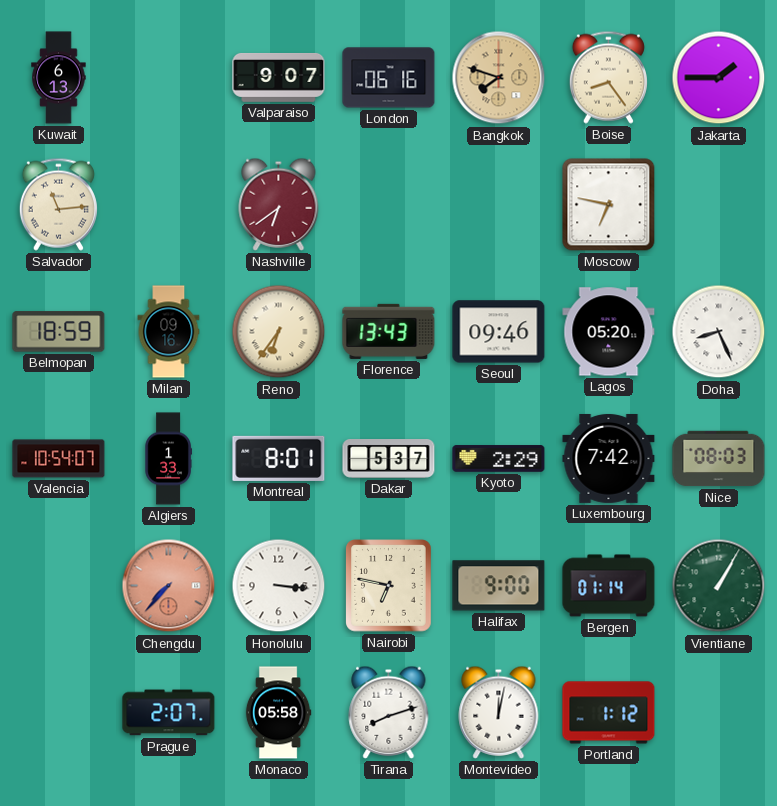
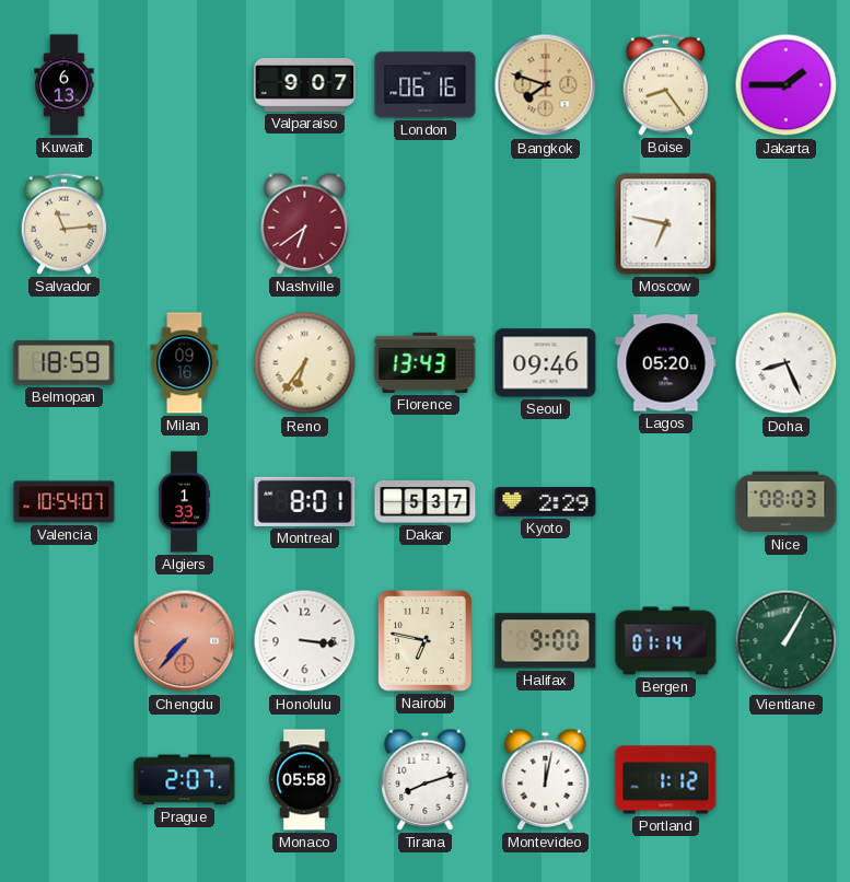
Luxembourg: 7:42 -> none
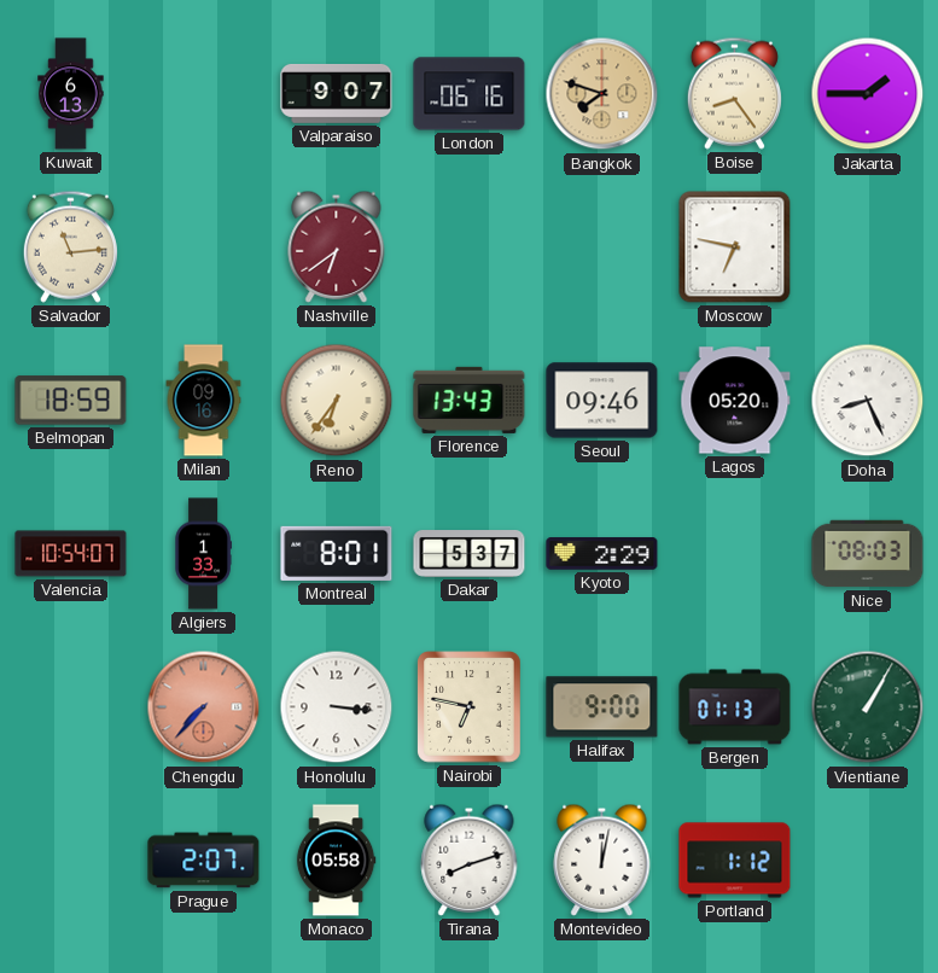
Bergen: 01:14 -> 01:13
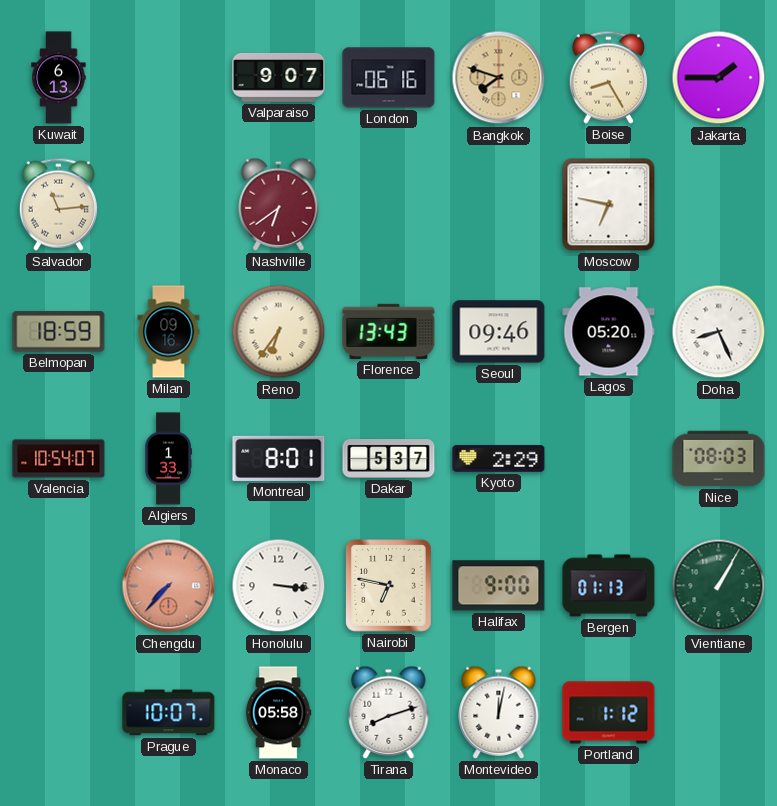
Boise: 8:24 -> 8:25
Prague: 2:07 -> 10:07
